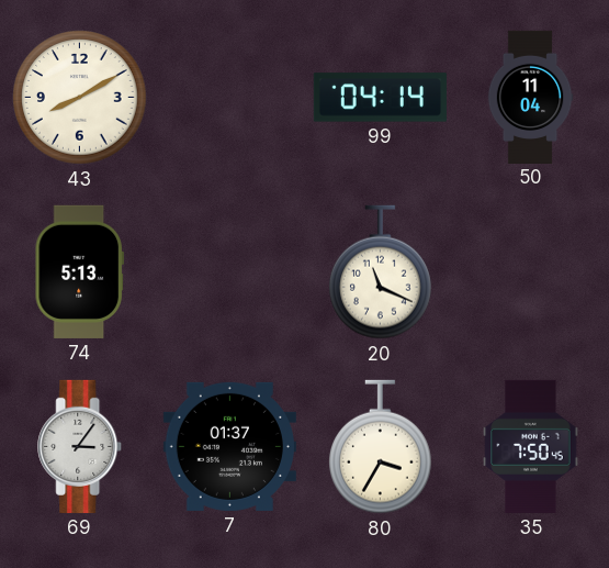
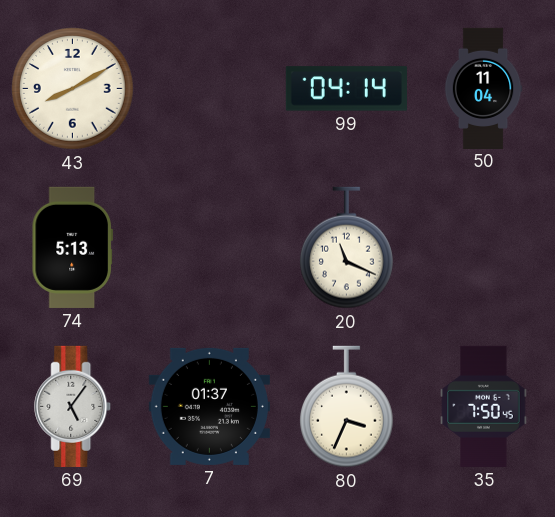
69: 3:06 -> 5:06
80: 3:35 -> 3:34
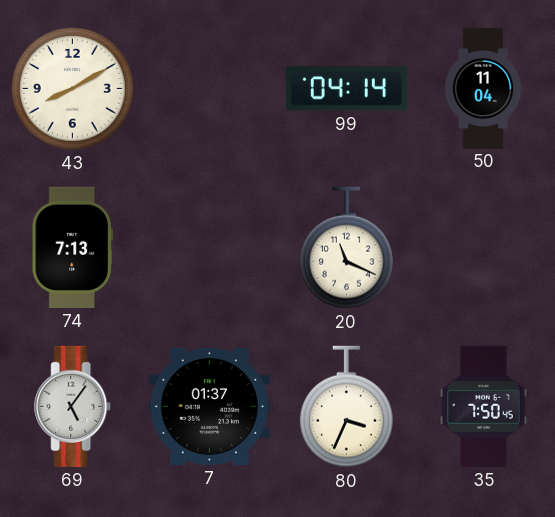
74: 5:13 -> 7:13
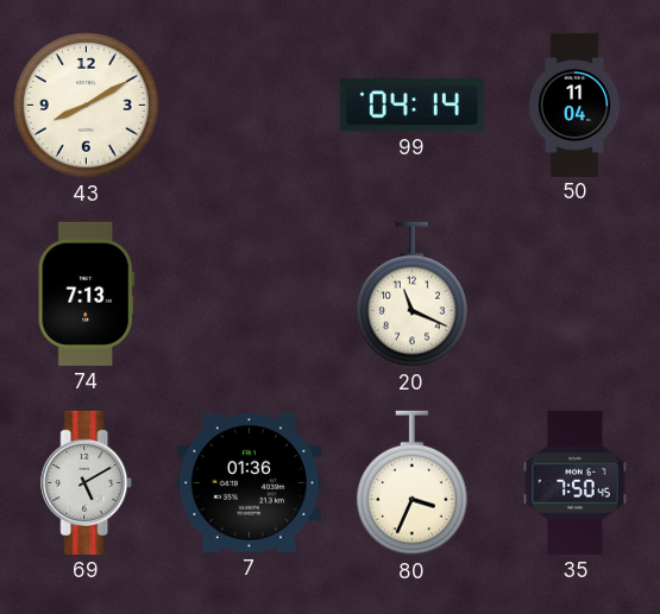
69: 5:06 -> 5:10
7: 01:37 -> 01:36
